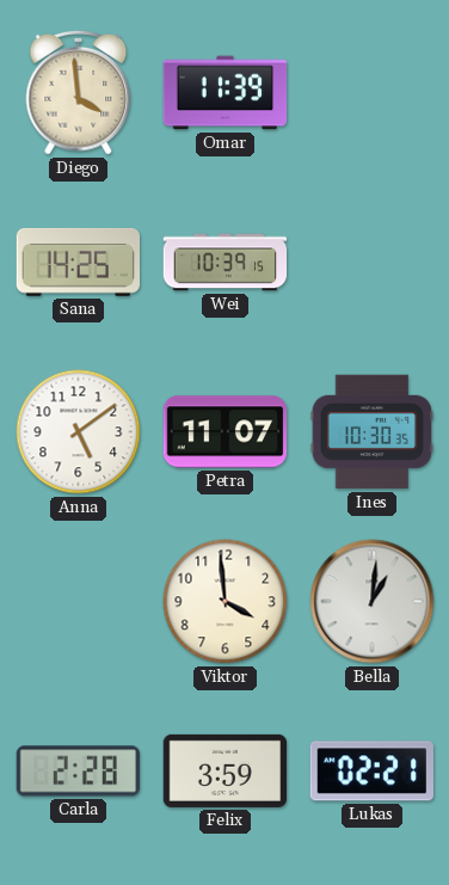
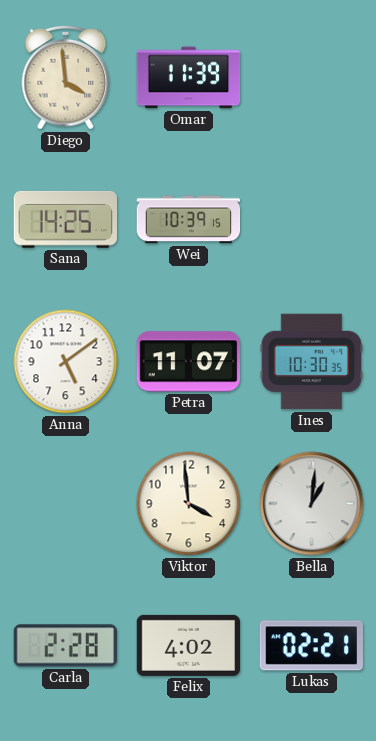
Felix: 3:59 -> 4:02
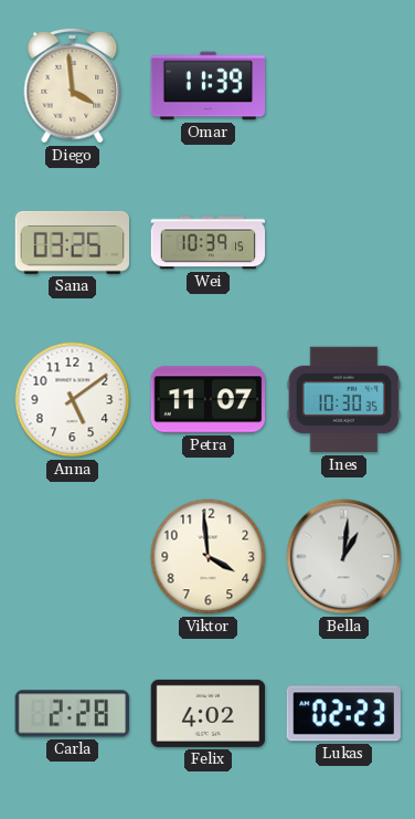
Sana: 14:25 -> 03:25
Lukas: 02:21 -> 02:23
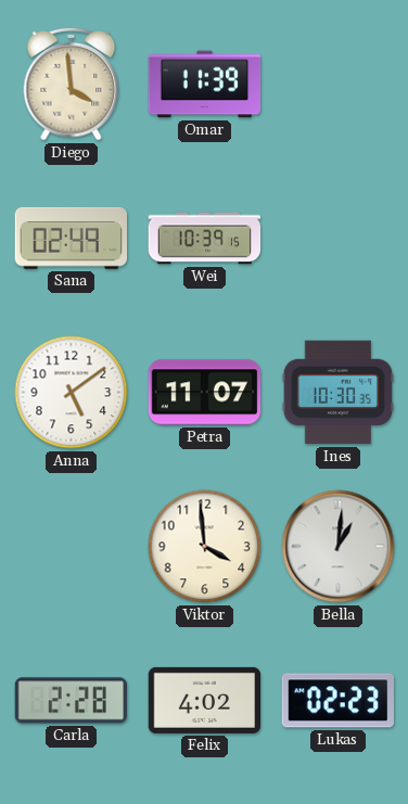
Sana: 03:25 -> 02:49
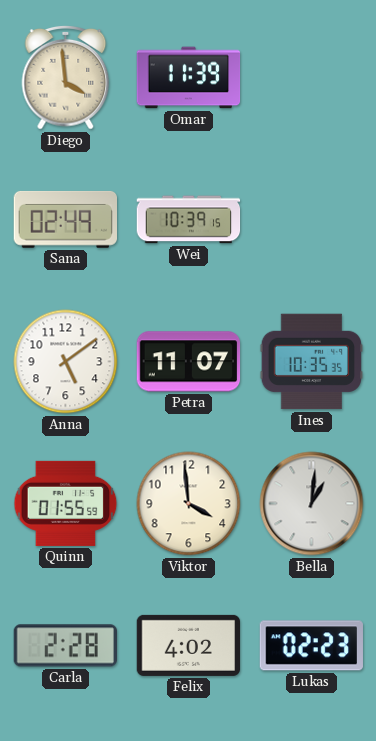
Ines: 10:30 -> 10:35
Quinn: none -> 01:55
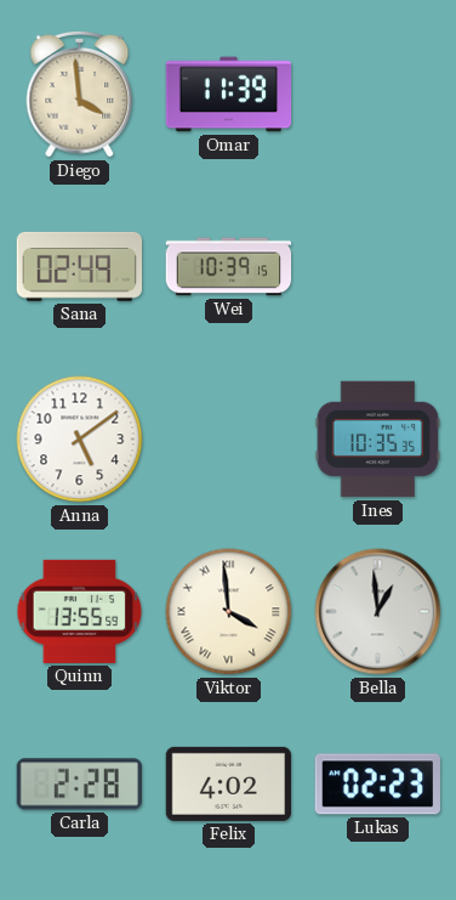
Petra: 11:07 -> none
Quinn: 01:55 -> 13:55
Viktor numerals: Arabic -> Roman
Bella: 1:01 -> 12:59
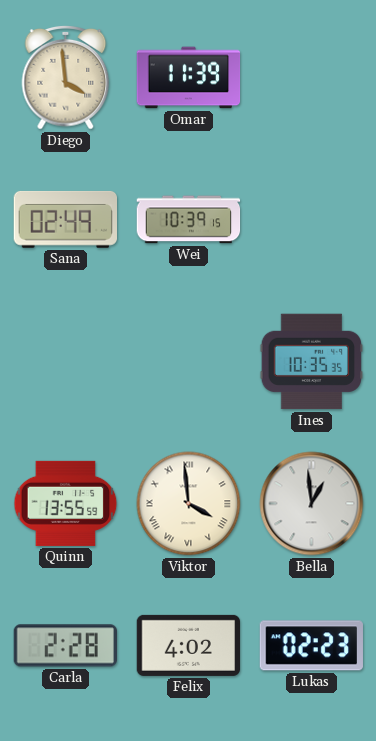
Anna: 5:09 -> none
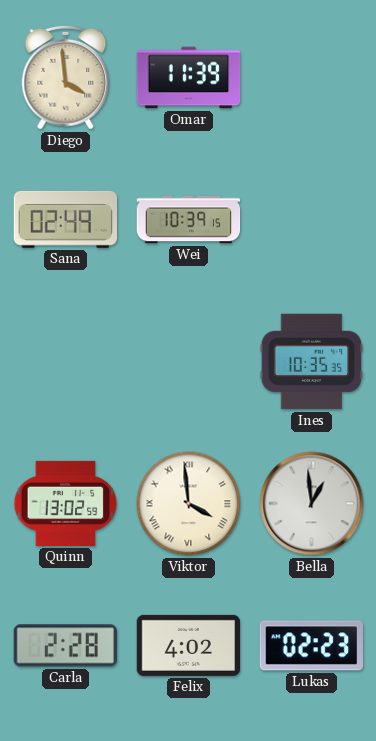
Quinn: 13:55 -> 13:02
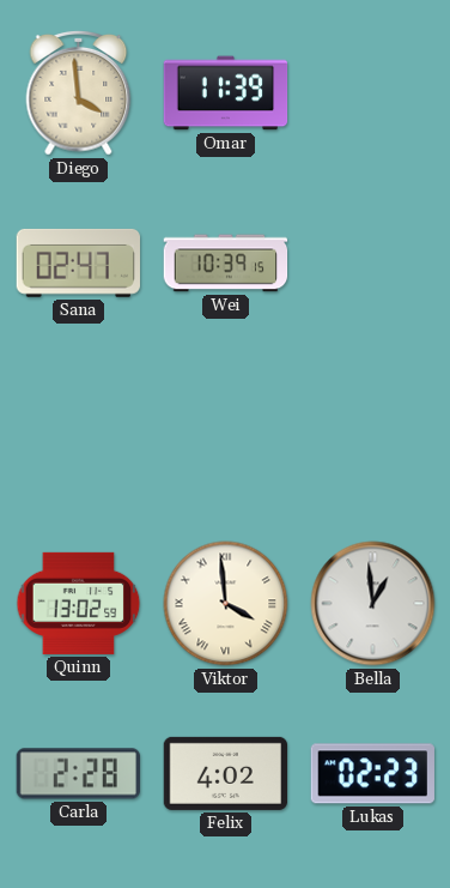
Sana: 02:49 -> 02:47
Ines: 10:35 -> none
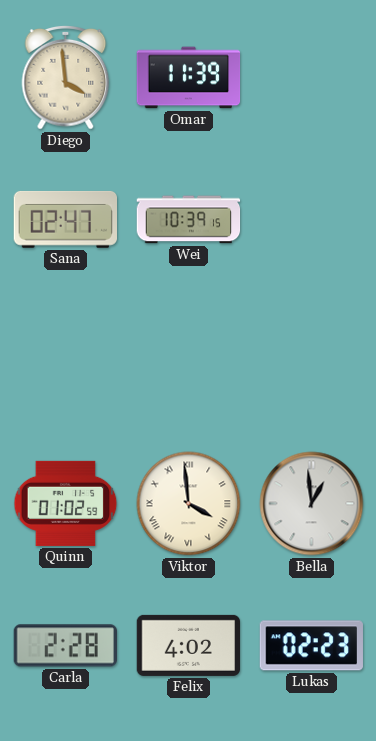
Quinn: 13:02 -> 01:02
